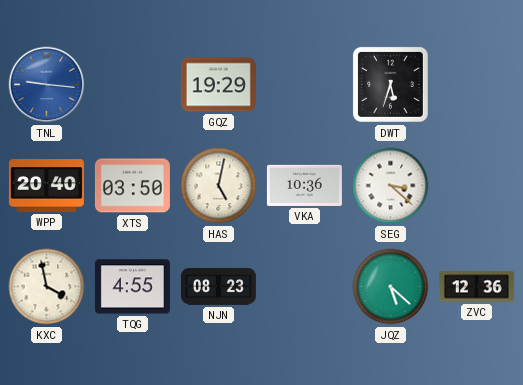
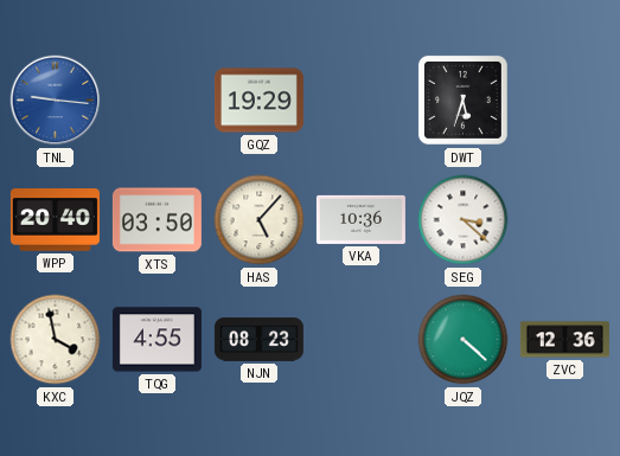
HAS: 5:02 -> 5:07
JQZ: 5:22 -> 4:22
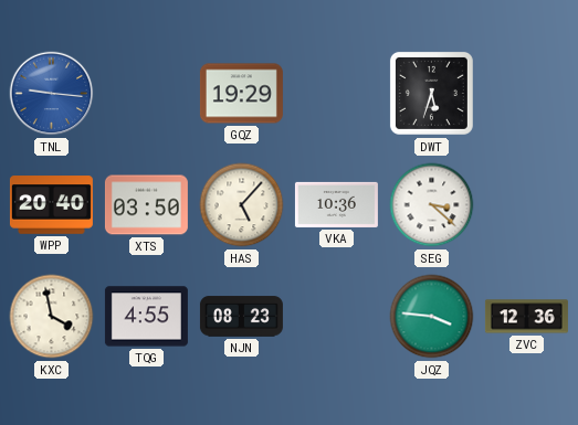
JQZ: 4:22 -> 3:46
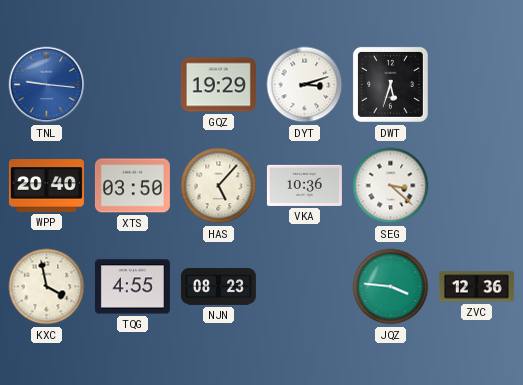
DYT: none -> 3:12
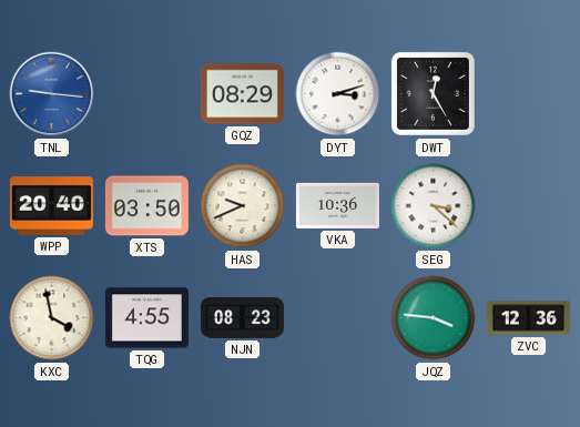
GQZ: 19:29 -> 08:29
DWT: 5:33 -> 12:25
HAS: 5:07 -> 9:41
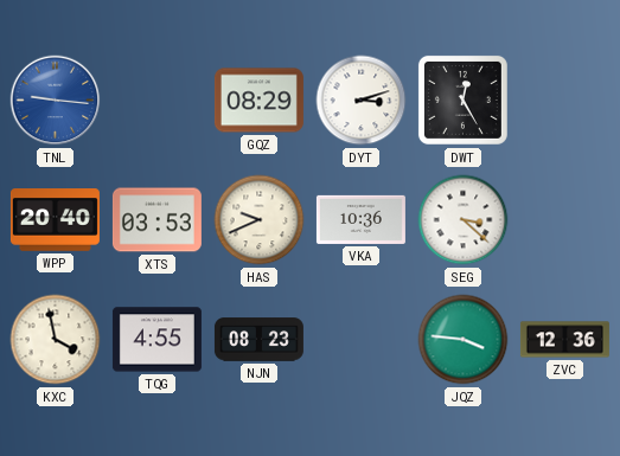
XTS: 03:50 -> 03:53
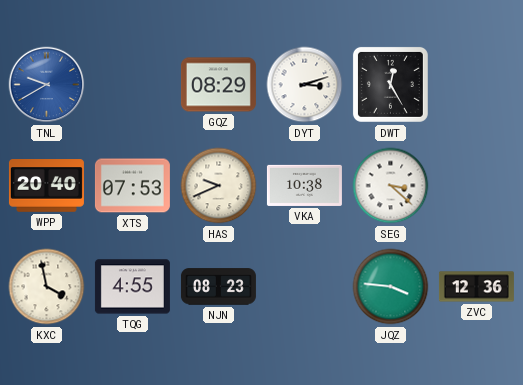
TNL: 9:16 -> 9:40
XTS: 03:53 -> 07:53
VKA: 10:36 -> 10:38
